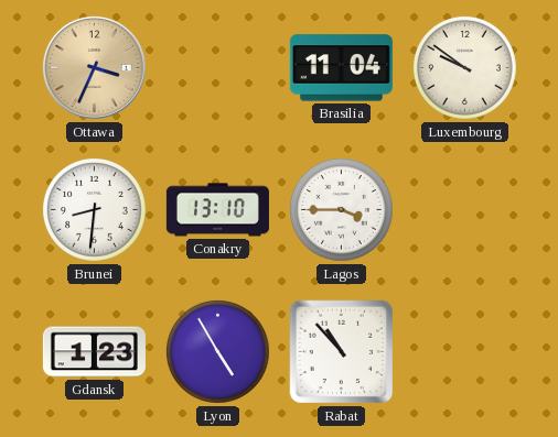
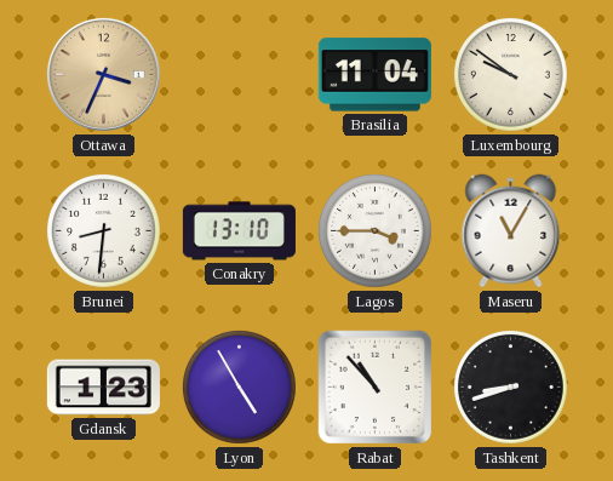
Maseru: none -> 11:05
Tashkent: none -> 8:42
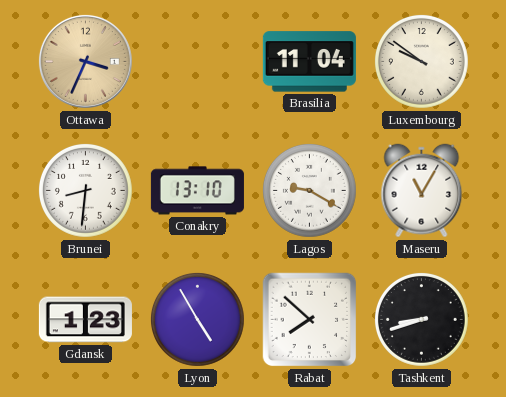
Lagos: 3:45 -> 9:20
Rabat: 10:53 -> 7:52
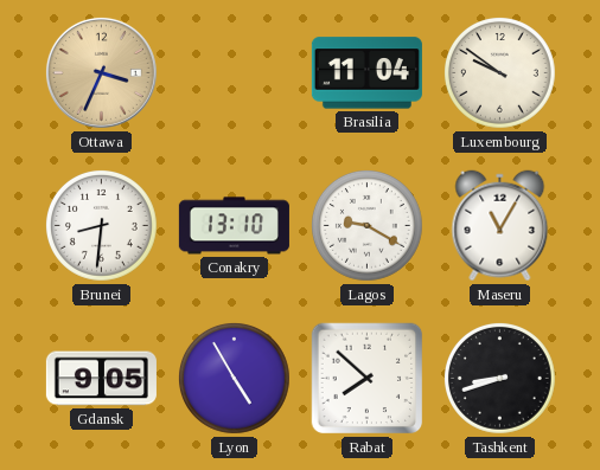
Gdansk: 1:23 -> 9:05
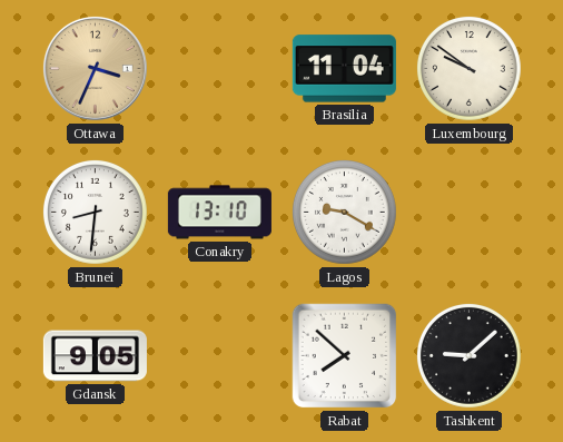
Maseru: 11:05 -> none
Lyon: 4:55 -> none
Tashkent: 8:42 -> 9:08
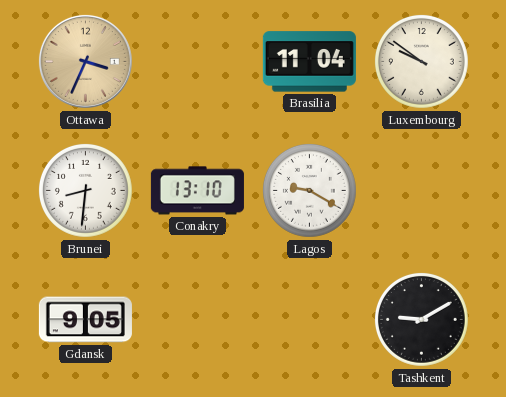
Rabat: 7:52 -> none
Tashkent: 9:08 -> 9:10
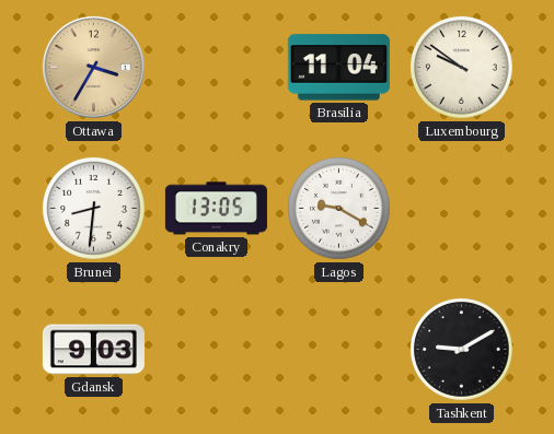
Ottawa: 3:34 -> 3:35
Conakry: 13:10 -> 13:05
Gdansk: 9:05 -> 9:03
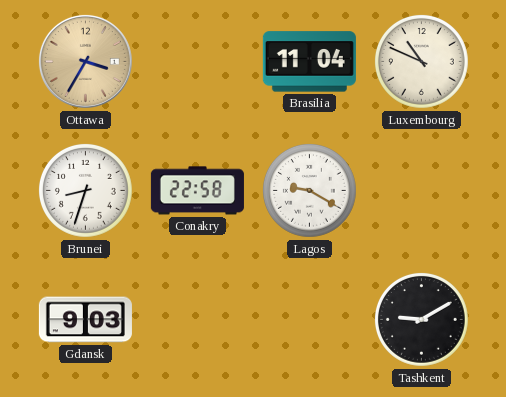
Luxembourg: 9:51 -> 10:49
Brunei: 8:31 -> 8:33
Conakry: 13:05 -> 22:58
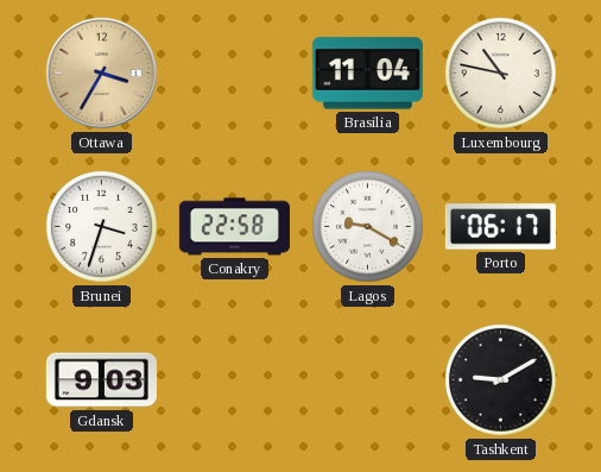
Luxembourg: 10:49 -> 10:47
Brunei: 8:33 -> 3:33
Porto: none -> 06:17
